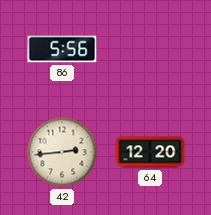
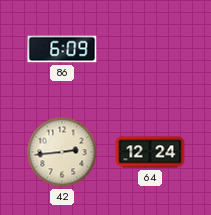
86: 5:56 -> 6:09
64: 12:20 -> 12:24
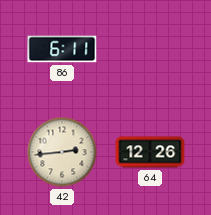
86: 6:09 -> 6:11
64: 12:24 -> 12:26
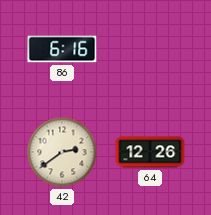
86: 6:11 -> 6:16
42: 2:44 -> 2:39
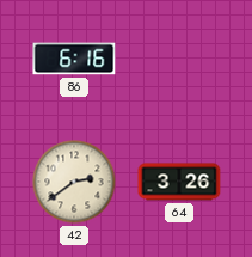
64: 12:26 -> 3:26
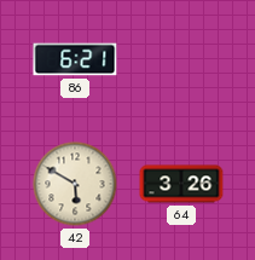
86: 6:16 -> 6:21
42: 2:39 -> 5:50
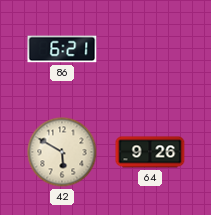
64: 3:26 -> 9:26
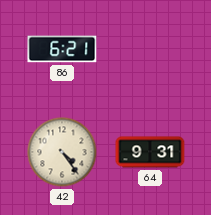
42: 5:50 -> 4:24
64: 9:26 -> 9:31
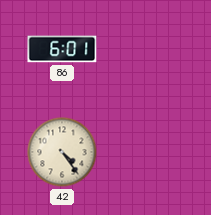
86: 6:21 -> 6:01
64: 9:31 -> none
